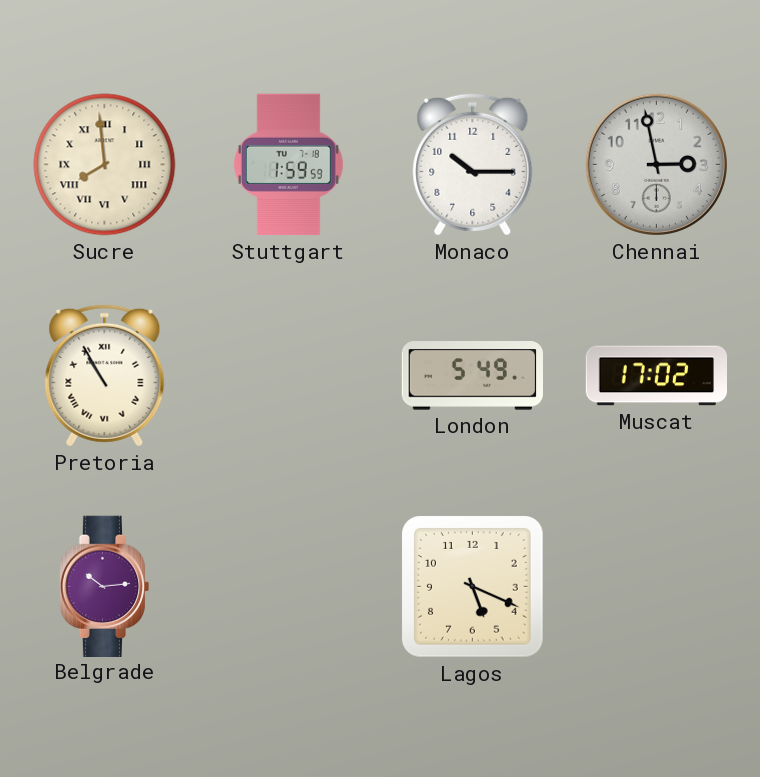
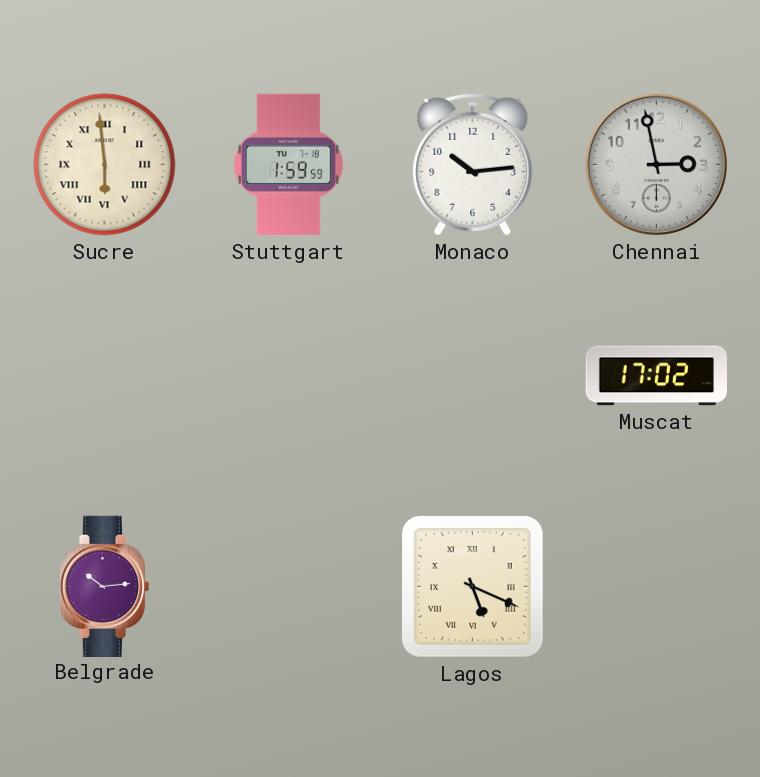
Sucre: 7:59 -> 5:59
Monaco: 10:15 -> 10:14
Pretoria: 10:55 -> none
London: 5:49 -> none
Lagos numerals: Arabic -> Roman
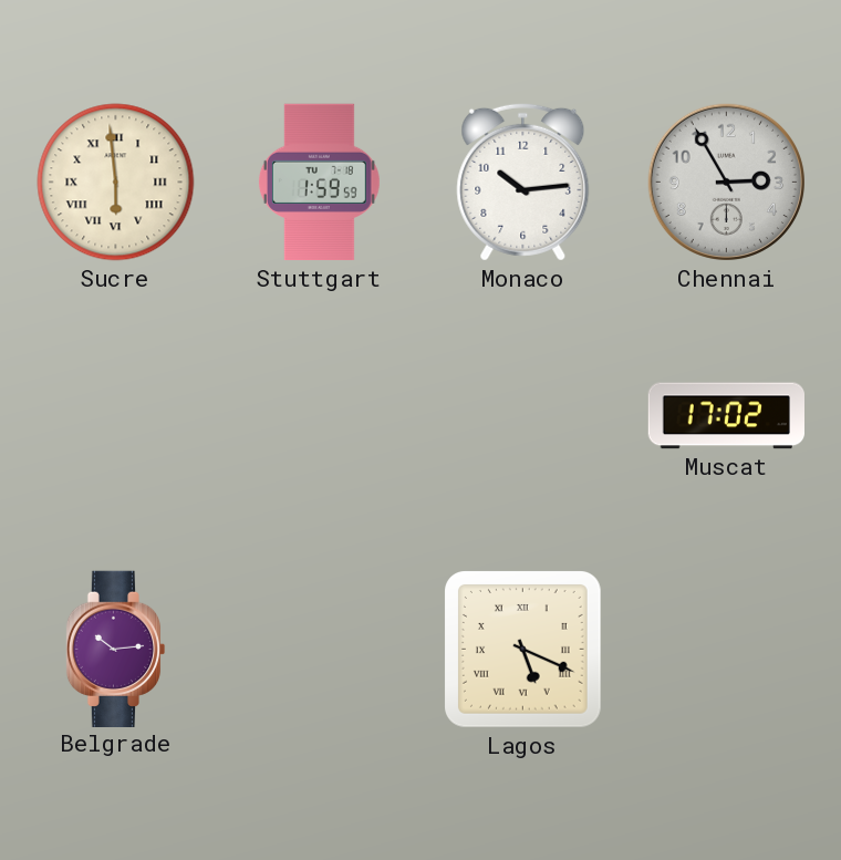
Chennai: 2:58 -> 2:55
